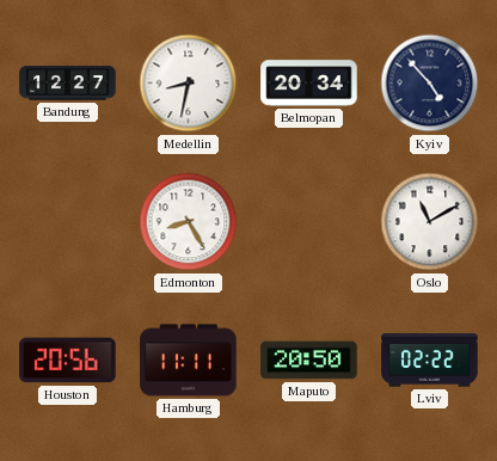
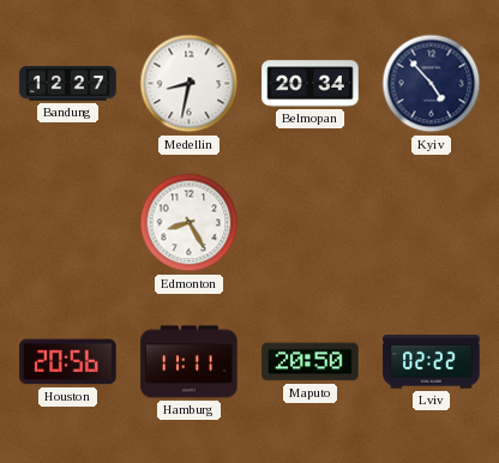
Oslo: 11:10 -> none
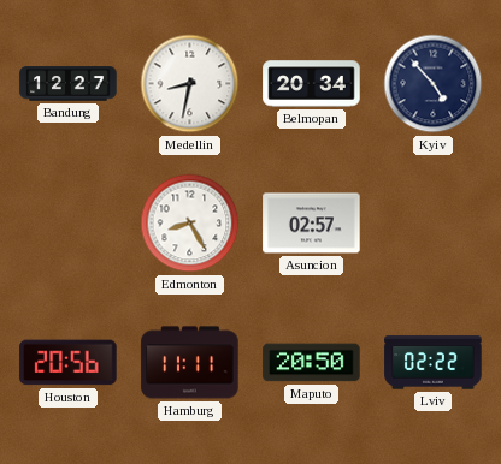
Asuncion: none -> 02:57
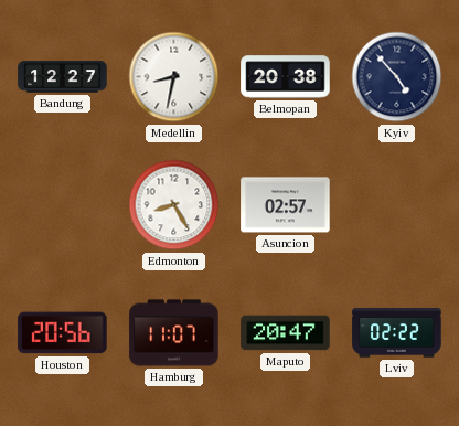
Belmopan: 20:34 -> 20:38
Hamburg: 11:11 -> 11:07
Maputo: 20:50 -> 20:47
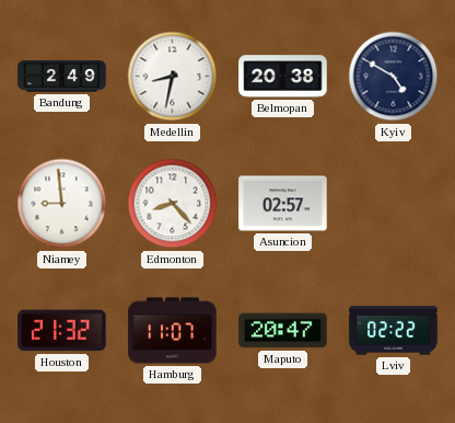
Bandung: 12:27 -> 2:49
Kyiv: 4:53 -> 4:50
Niamey: none -> 8:59
Edmonton: 8:25 -> 8:23
Houston: 20:56 -> 21:32
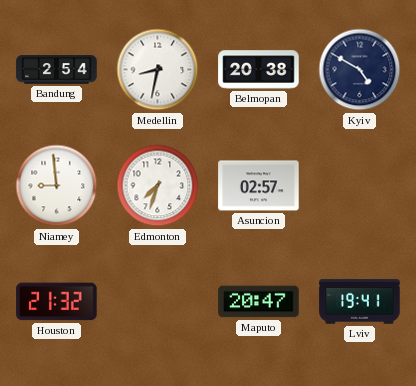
Bandung: 2:49 -> 2:54
Edmonton: 8:23 -> 7:33
Hamburg: 11:07 -> none
Lviv: 02:22 -> 19:41
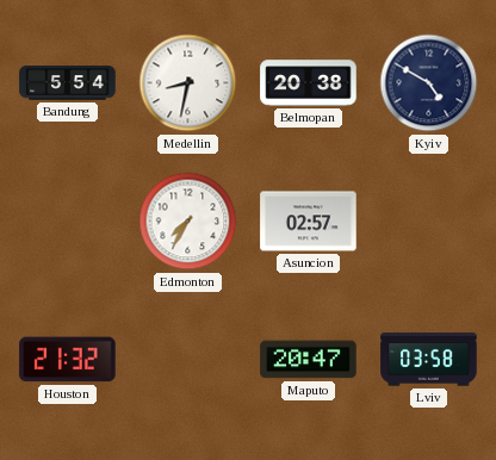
Bandung: 2:54 -> 5:54
Niamey: 8:59 -> none
Edmonton: 7:33 -> 7:35
Lviv: 19:41 -> 03:58
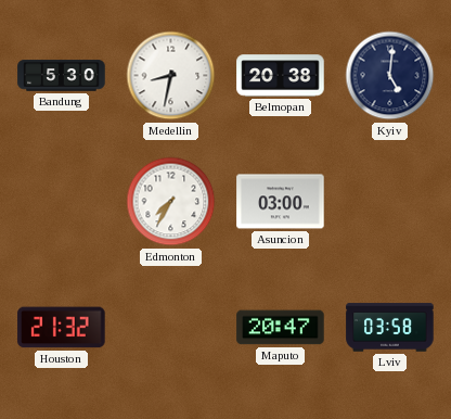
Bandung: 5:54 -> 5:30
Kyiv: 4:50 -> 5:01
Asuncion: 02:57 -> 03:00
